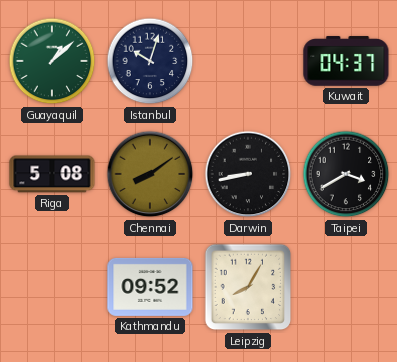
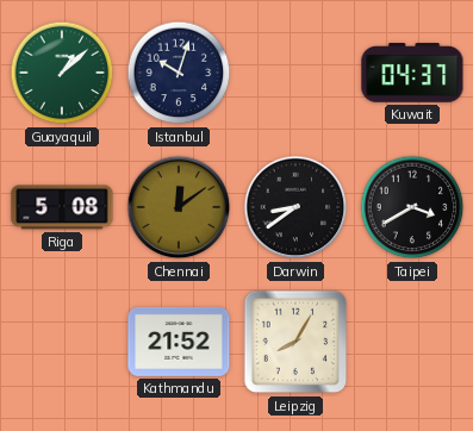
Chennai: 8:09 -> 12:09
Darwin: 8:43 -> 8:39
Kathmandu: 09:52 -> 21:52
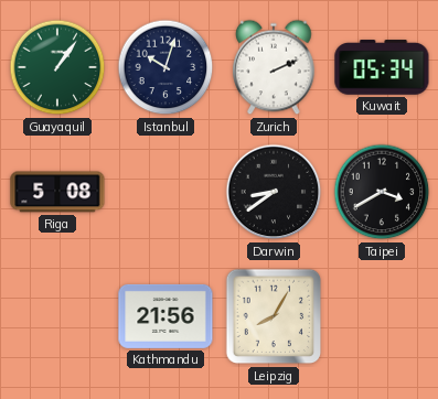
Guayaquil: 1:08 -> 1:06
Zurich: none -> 2:11
Kuwait: 04:37 -> 05:34
Chennai: 12:09 -> none
Kathmandu: 21:52 -> 21:56
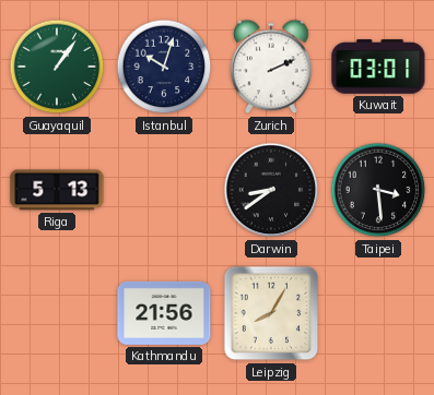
Kuwait: 05:34 -> 03:01
Riga: 5:08 -> 5:13
Taipei: 3:40 -> 3:29
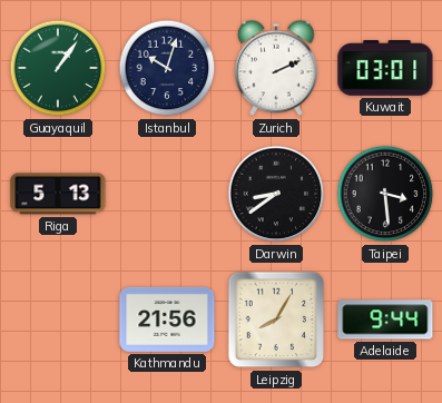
Adelaide: none -> 9:44
